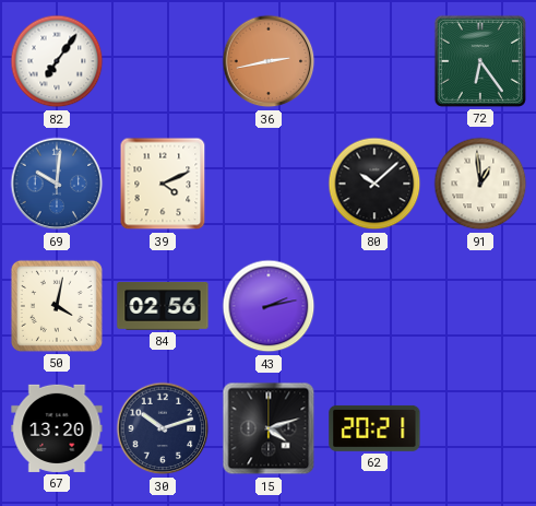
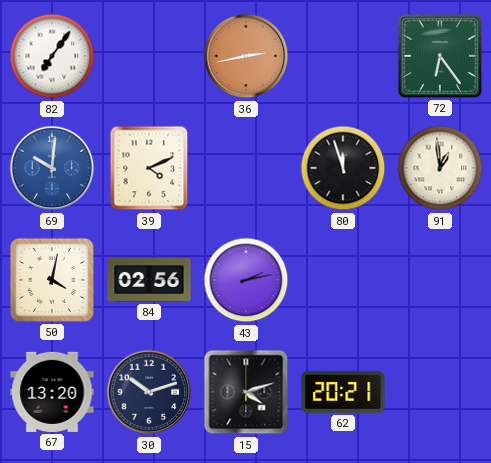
80: 10:08 -> 11:57
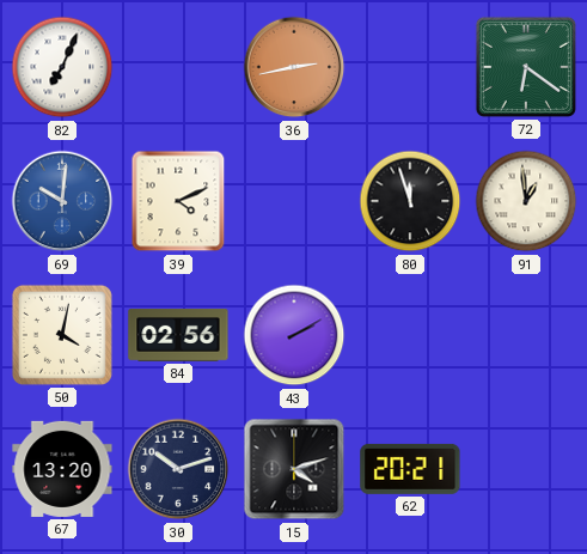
82: 7:06 -> 7:04
72: 6:24 -> 6:21
43: 2:13 -> 2:10
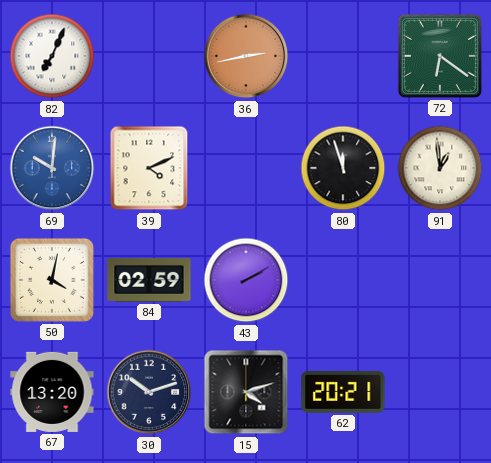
84: 02:56 -> 02:59
